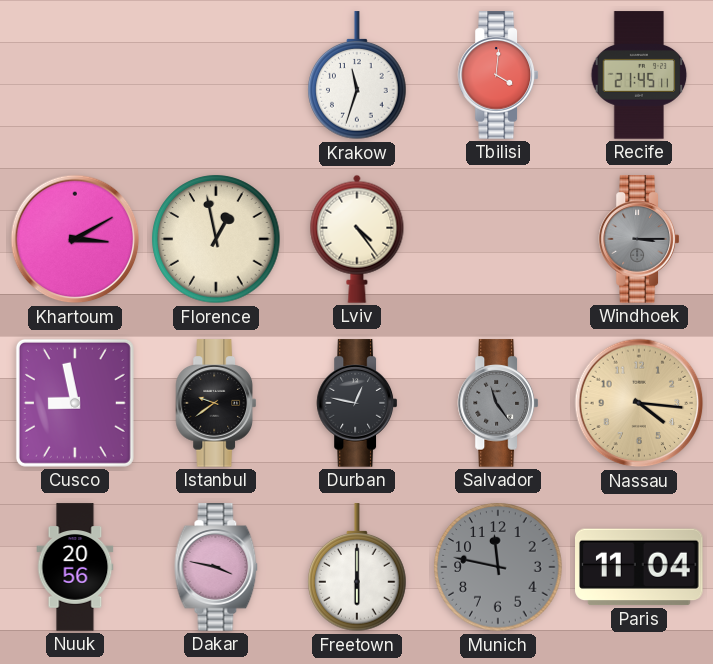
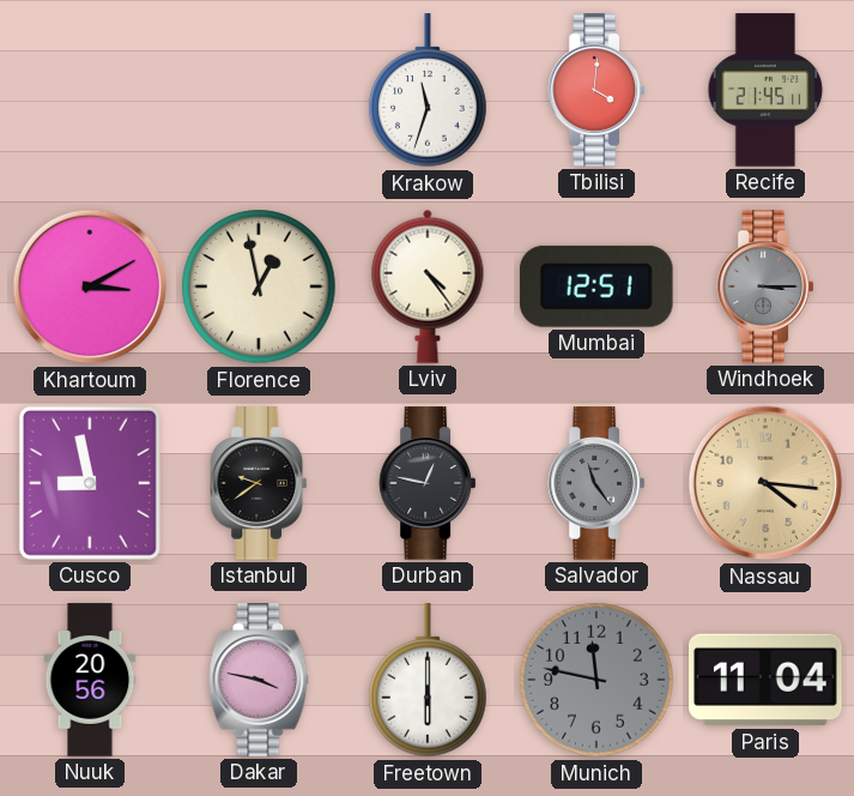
Mumbai: none -> 12:51
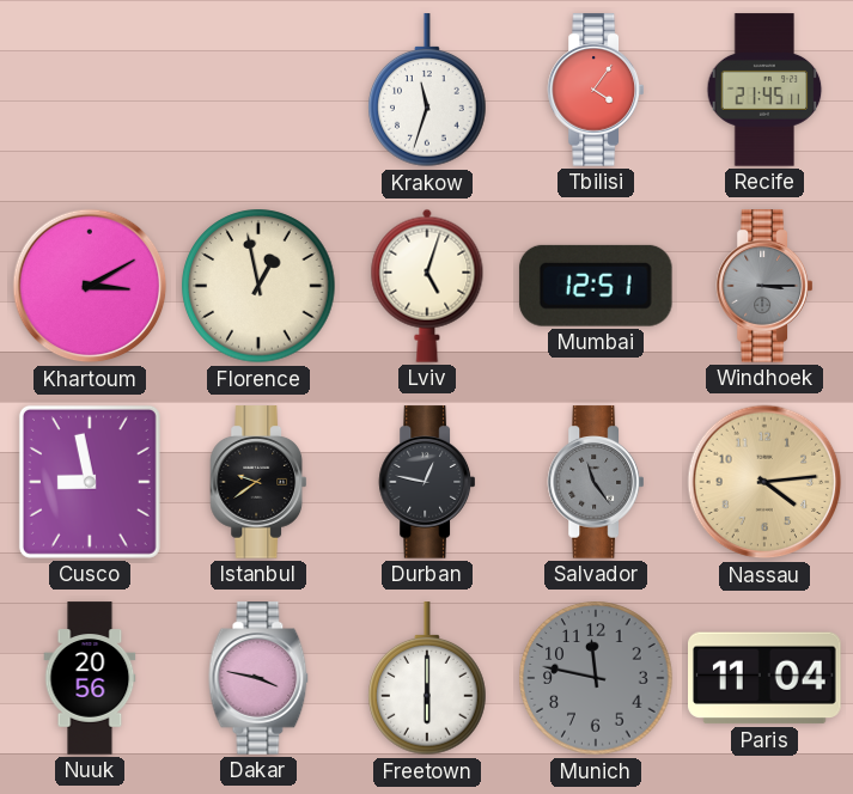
Tbilisi: 4:01 -> 4:06
Lviv: 4:24 -> 5:03
Nassau: 4:16 -> 4:14
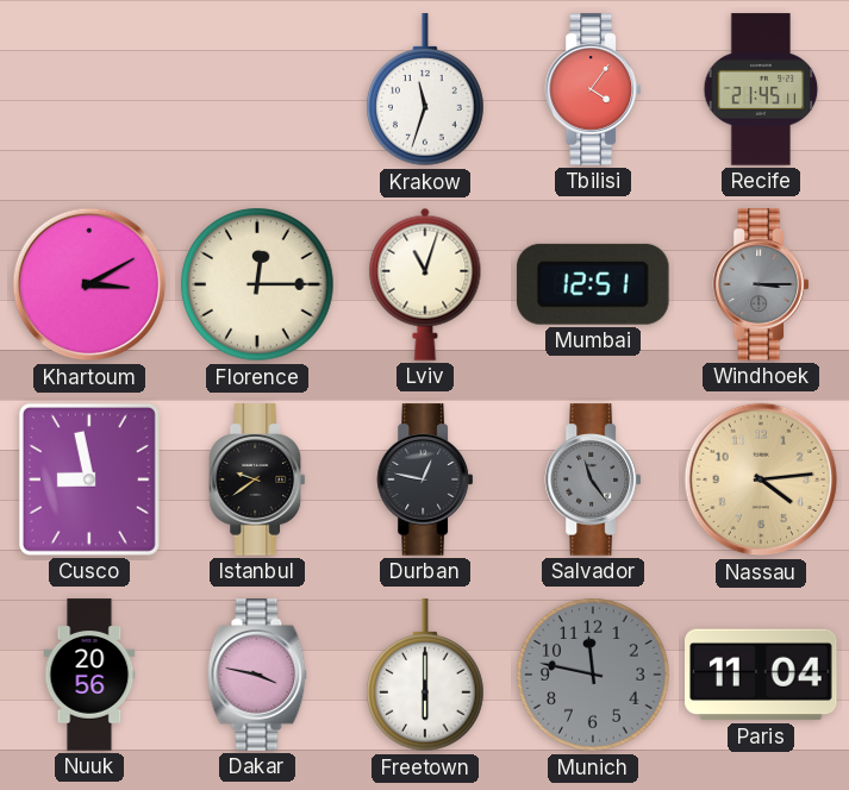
Florence: 12:58 -> 12:15
Lviv: 5:03 -> 11:03
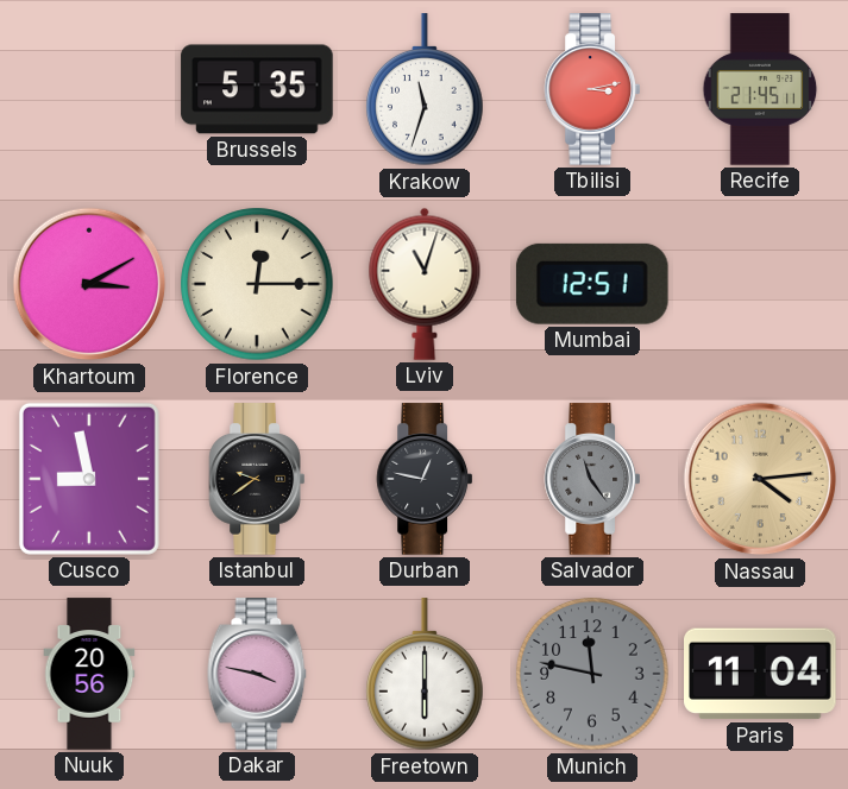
Brussels: none -> 5:35
Tbilisi: 4:06 -> 3:13
Windhoek: 3:15 -> none
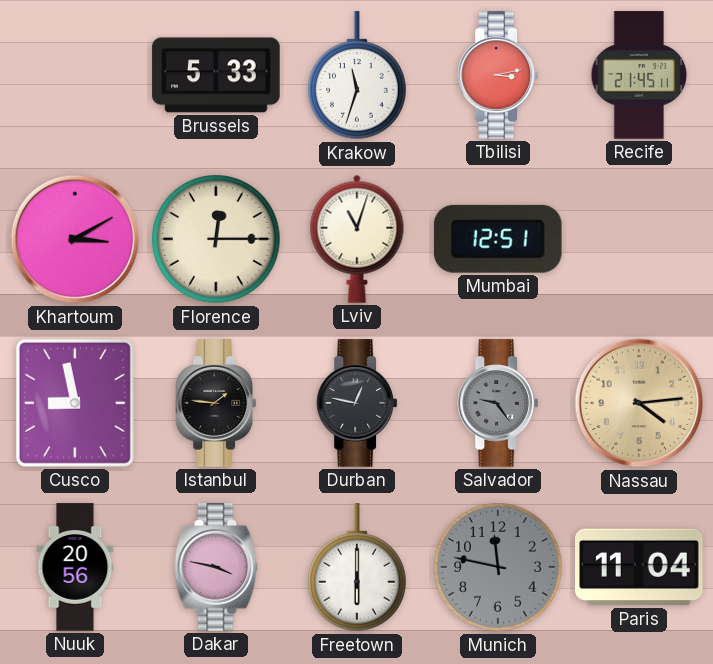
Brussels: 5:35 -> 5:33
Istanbul: 9:39 -> 1:46
Salvador: 11:24 -> 9:24
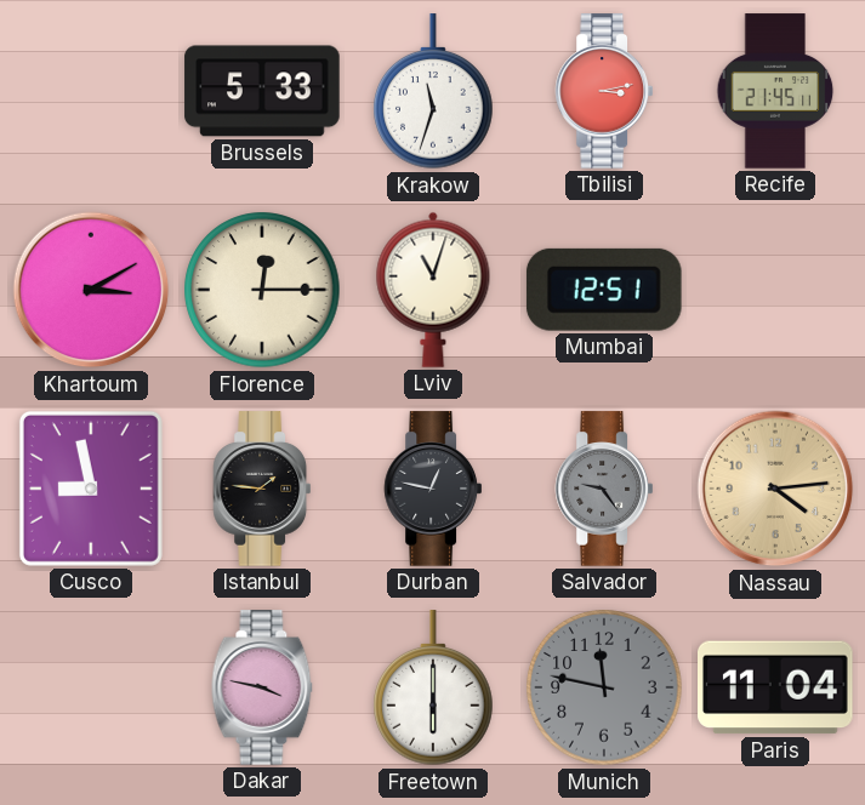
Nuuk: 20:56 -> none
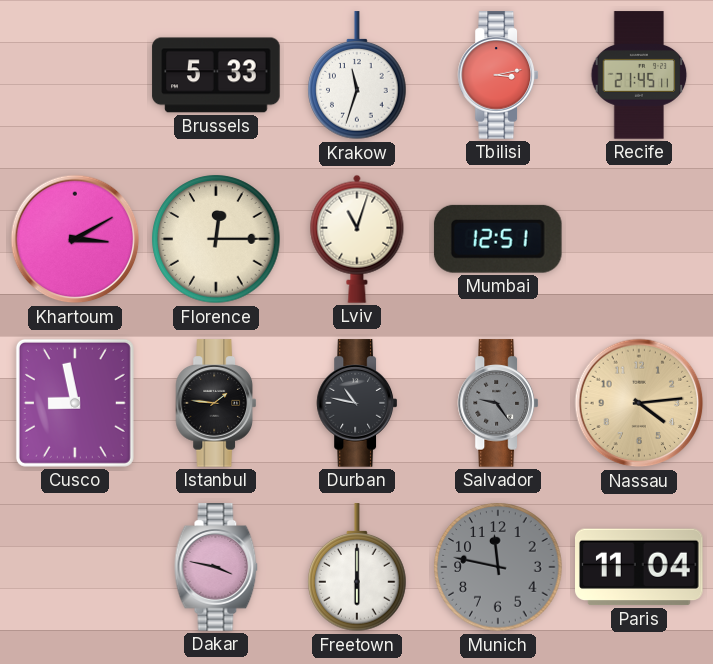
Durban: 12:47 -> 10:47
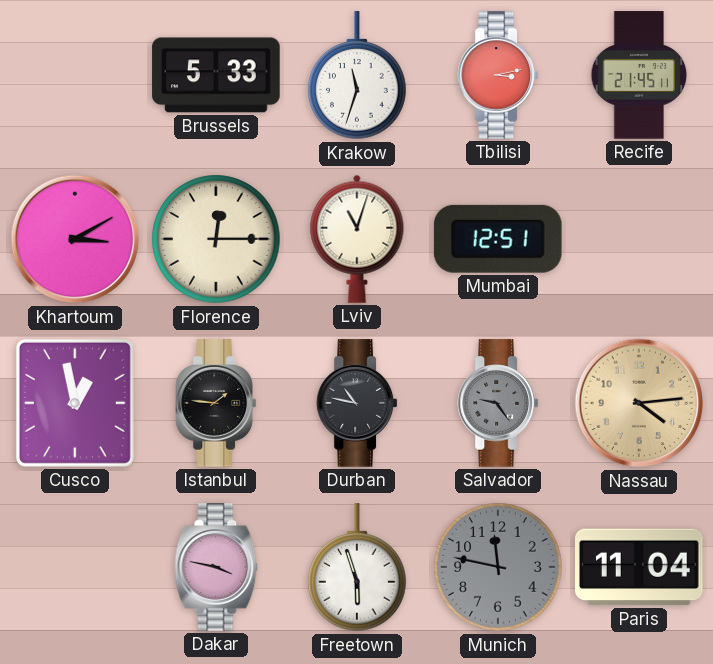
Cusco: 8:58 -> 12:58
Freetown: 6:00 -> 5:57
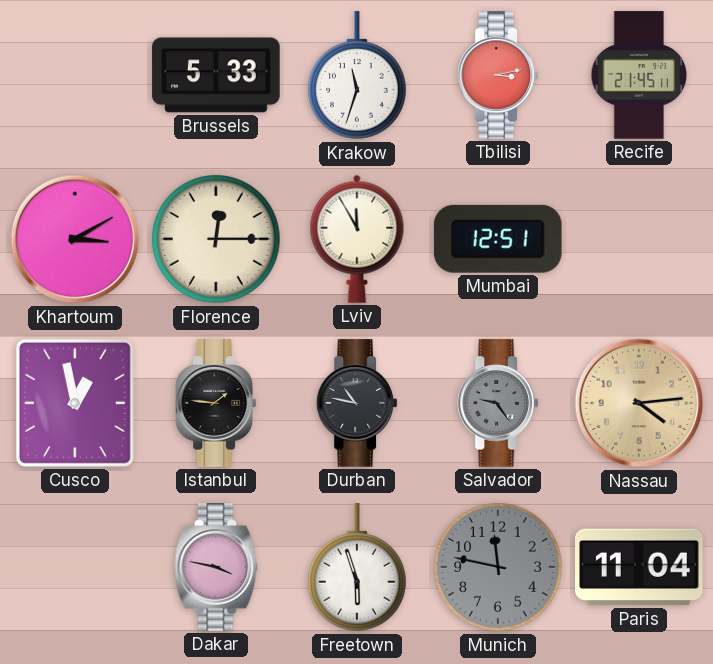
Lviv: 11:03 -> 11:55
